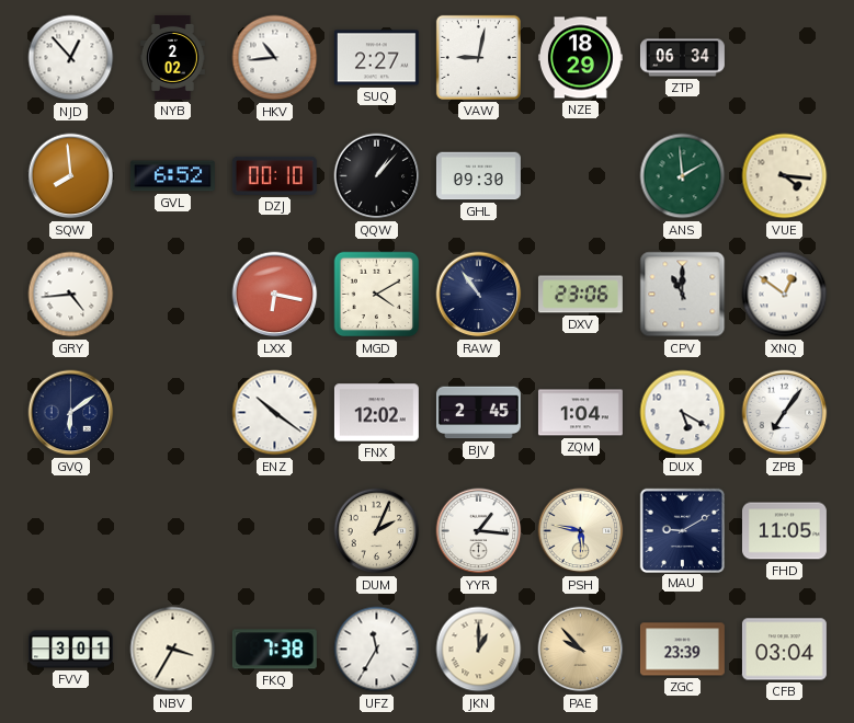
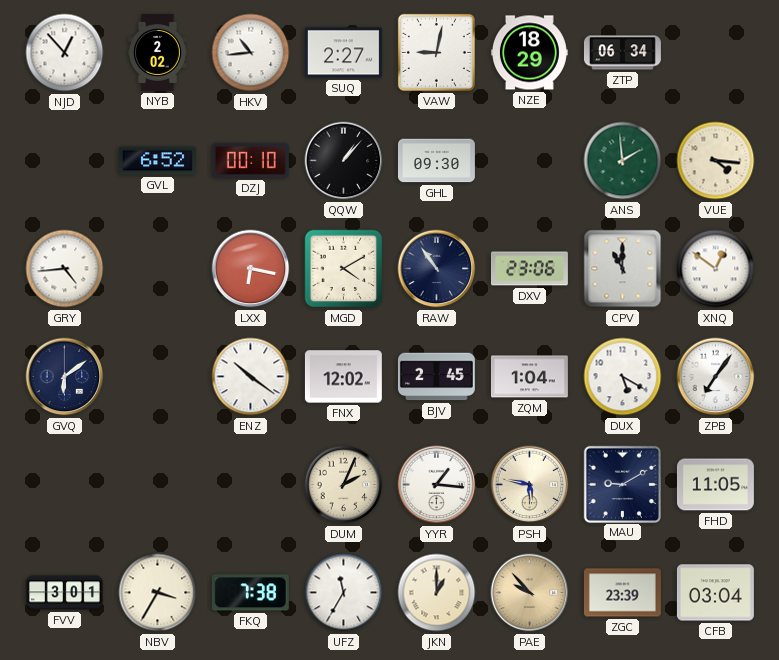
SQW: 7:59 -> none
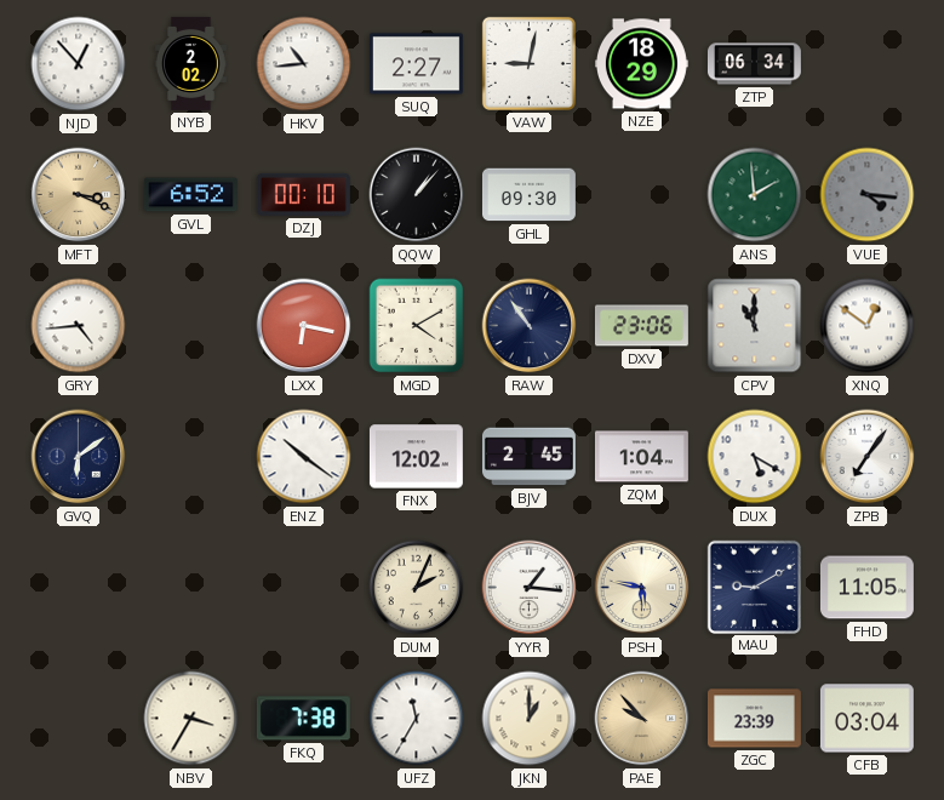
MFT: none -> 3:19
VUE dial: cream -> grey
FVV: 3:01 -> none
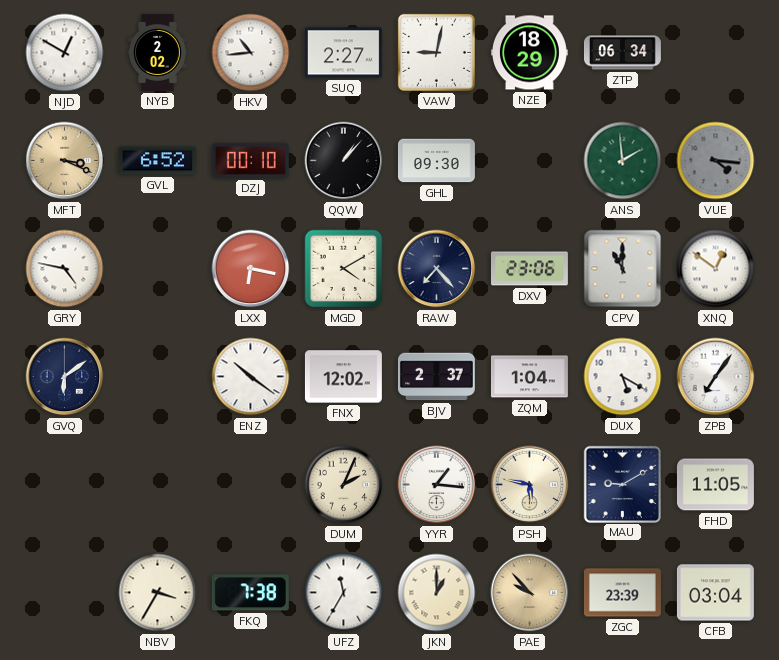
NJD: 12:53 -> 12:50
GRY: 4:44 -> 4:47
RAW: 10:54 -> 7:23
BJV: 2:45 -> 2:37
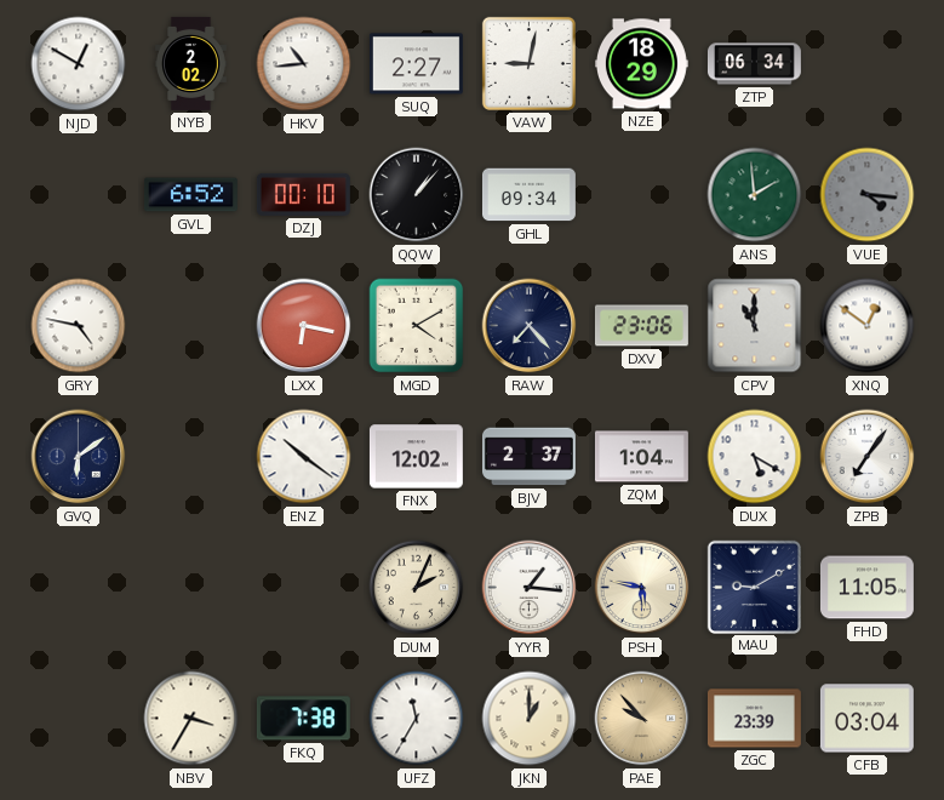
MFT: 3:19 -> none
GHL: 09:30 -> 09:34
